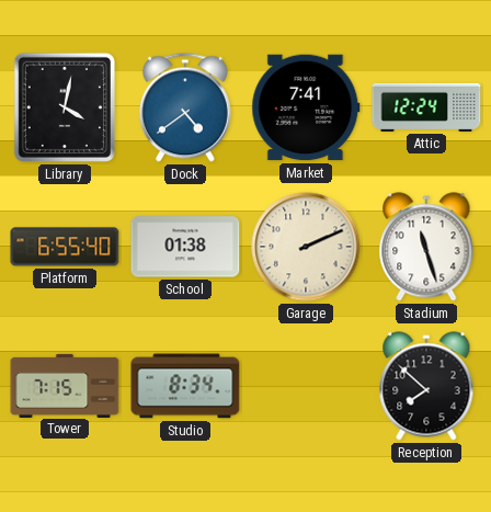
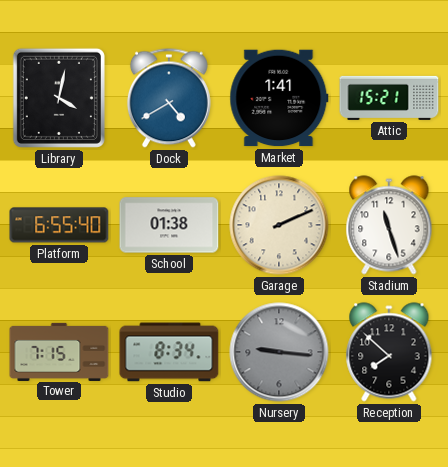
Dock: 4:39 -> 4:40
Market: 7:41 -> 1:41
Attic: 12:24 -> 15:21
Nursery: none -> 9:16
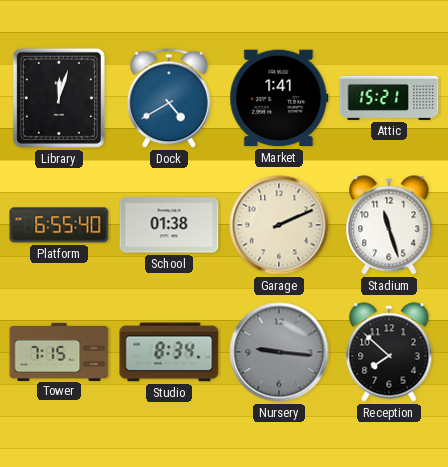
Library: 4:02 -> 12:03
